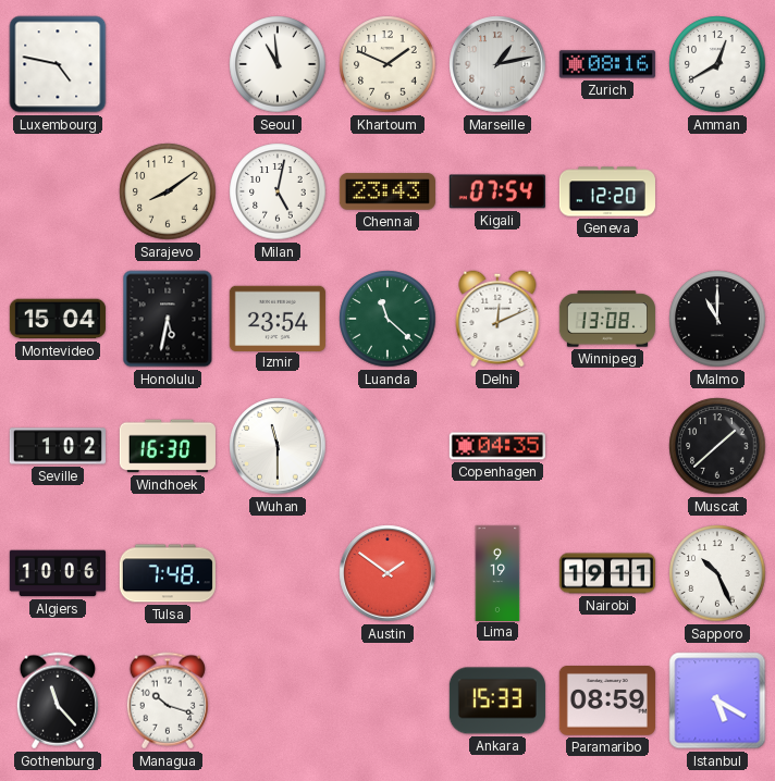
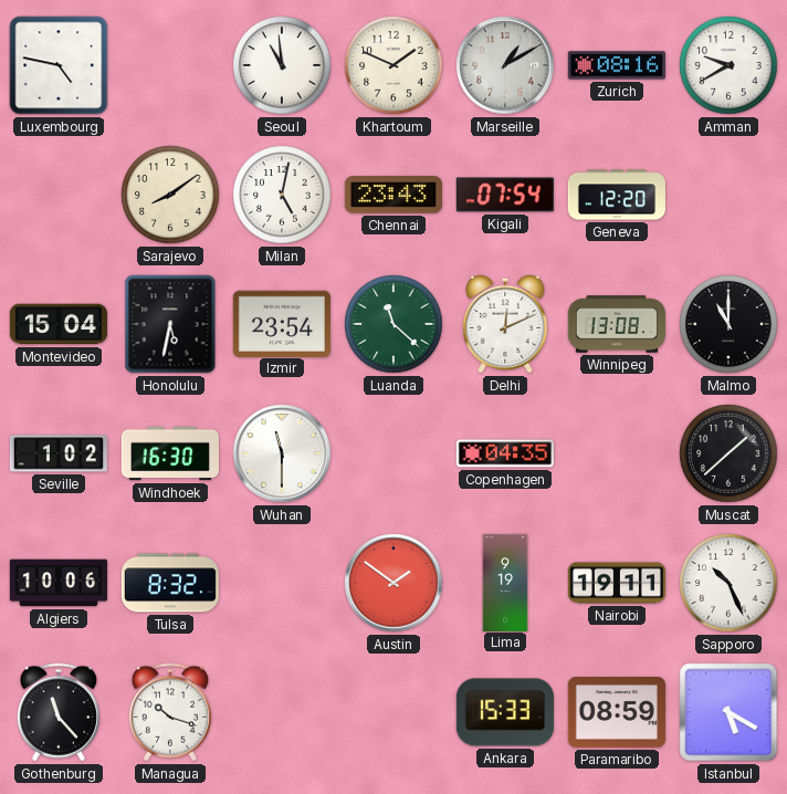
Marseille: 1:13 -> 1:10
Amman: 12:40 -> 9:40
Tulsa: 7:48 -> 8:32
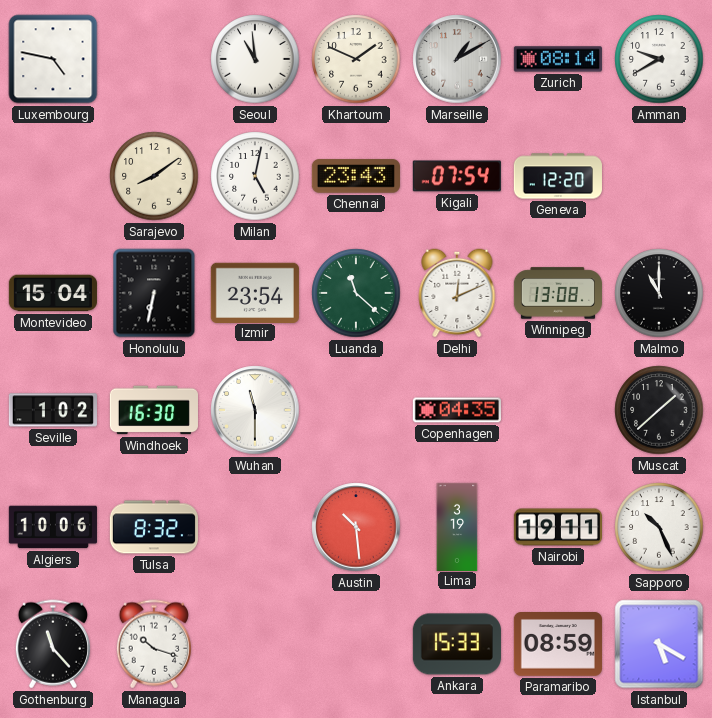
Zurich: 08:16 -> 08:14
Honolulu: 5:32 -> 6:32
Austin: 1:51 -> 10:29
Lima: 9:19 -> 3:19
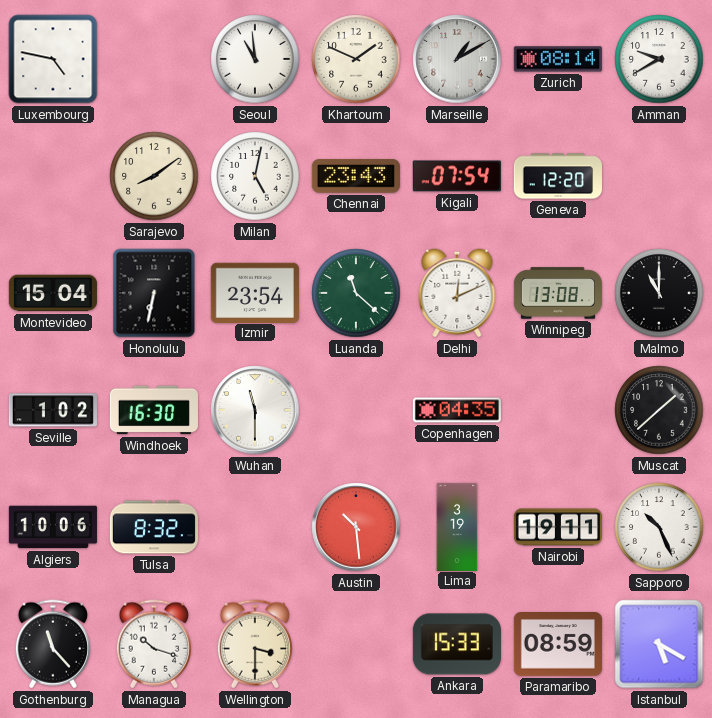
Wellington: none -> 3:30
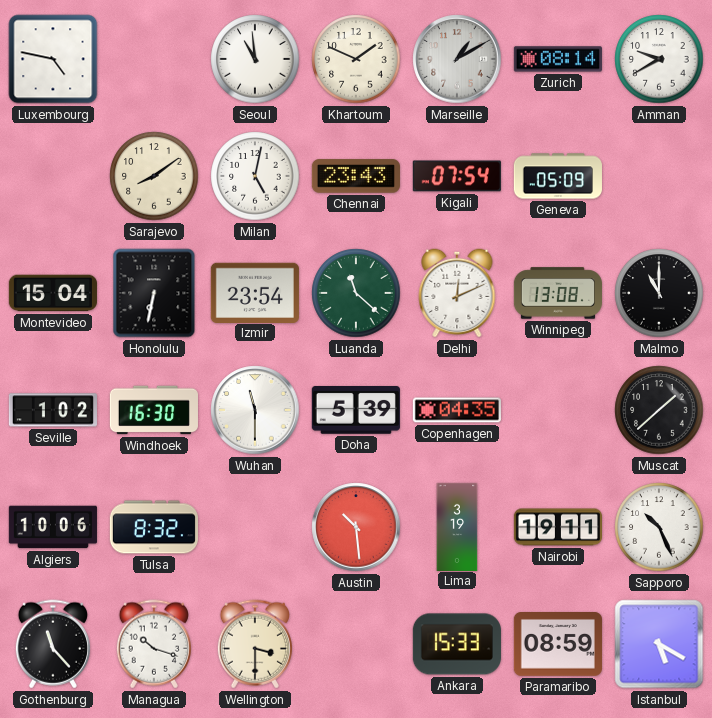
Geneva: 12:20 -> 05:09
Doha: none -> 5:39
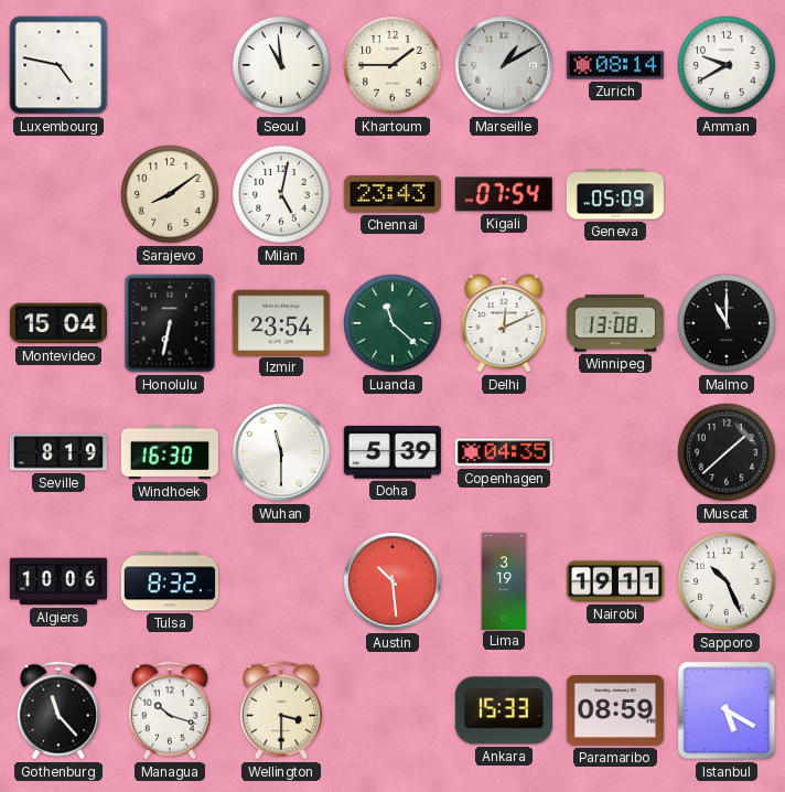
Khartoum: 1:49 -> 1:45
Seville: 1:02 -> 8:19
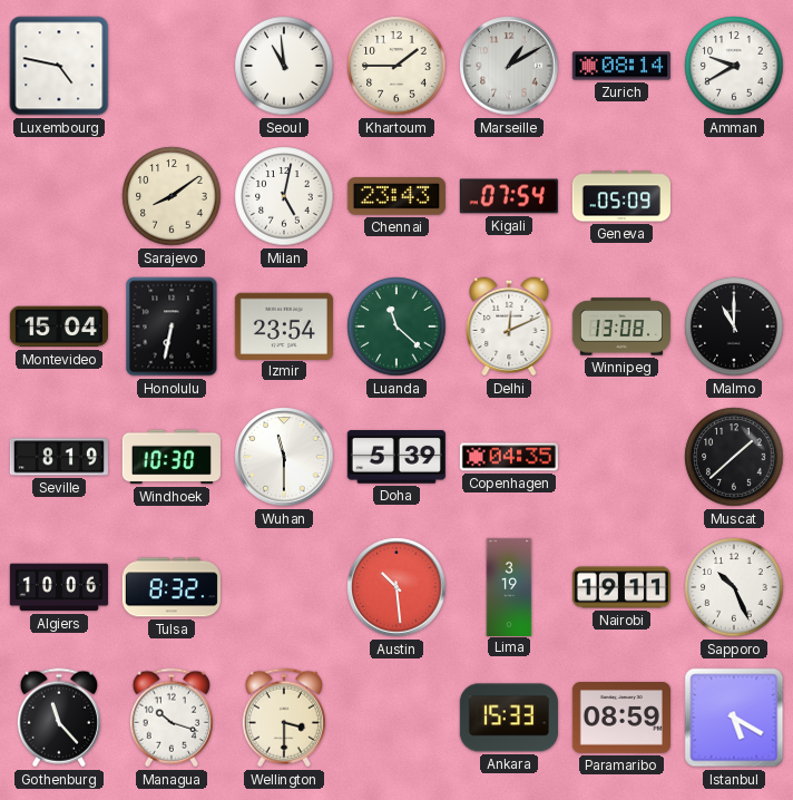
Windhoek: 16:30 -> 10:30
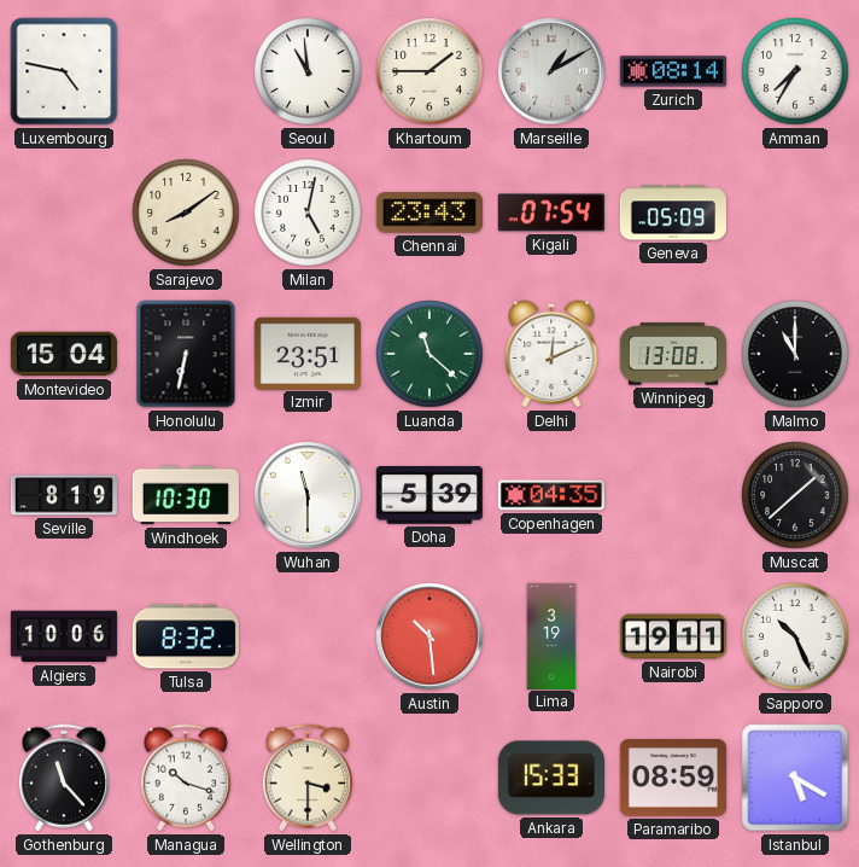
Amman: 9:40 -> 7:35
Izmir: 23:54 -> 23:51
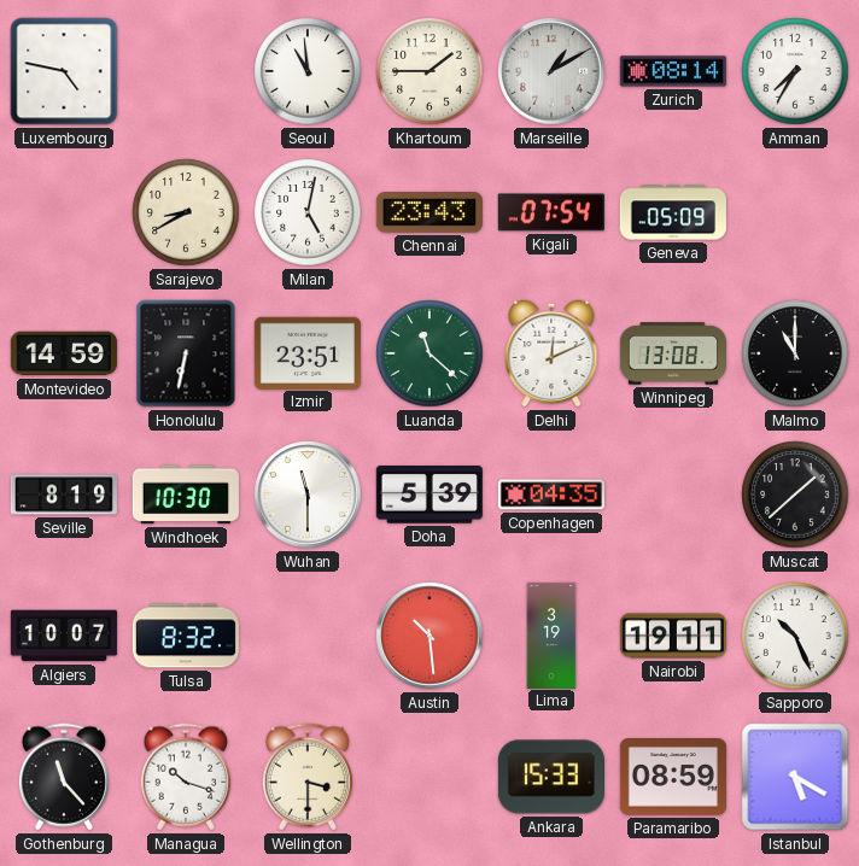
Sarajevo: 8:09 -> 8:40
Montevideo: 15:04 -> 14:59
Algiers: 10:06 -> 10:07
